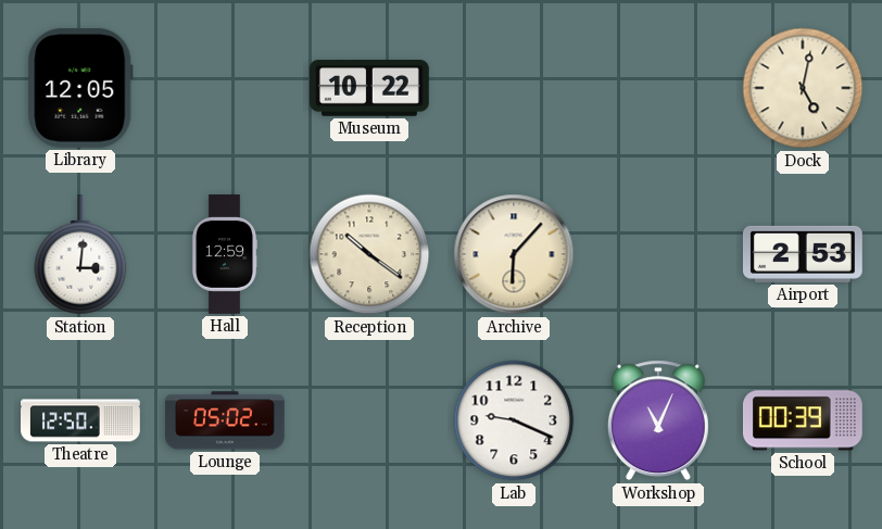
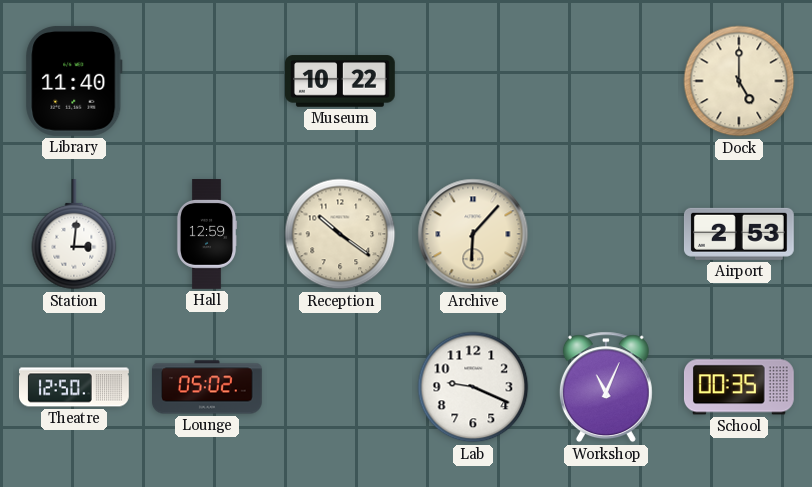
Library: 12:05 -> 11:40
Dock: 5:02 -> 5:00
School: 00:39 -> 00:35
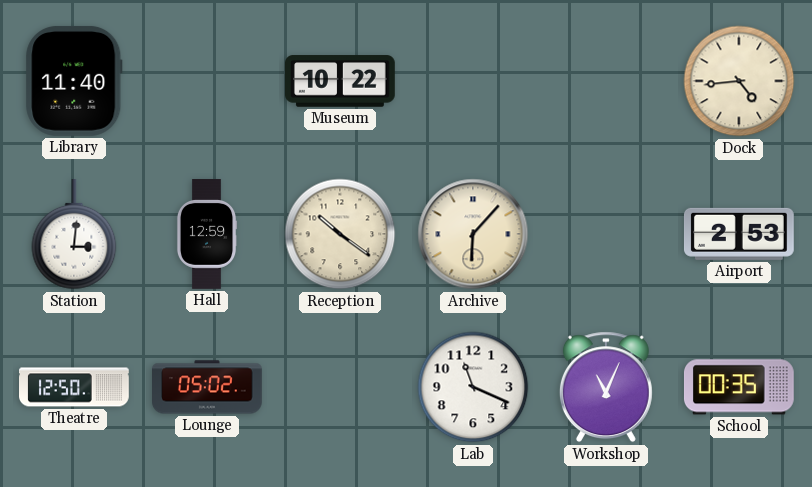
Dock: 5:00 -> 4:44
Lab: 9:19 -> 11:19
